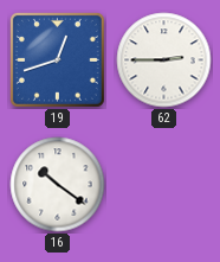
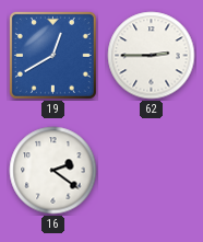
19: 12:42 -> 12:40
16: 10:21 -> 2:21
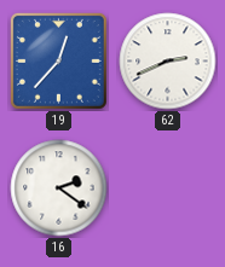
19: 12:40 -> 12:37
62: 2:45 -> 2:41
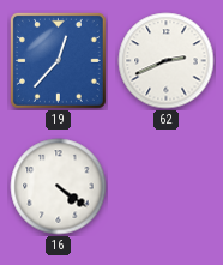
16: 2:21 -> 4:21
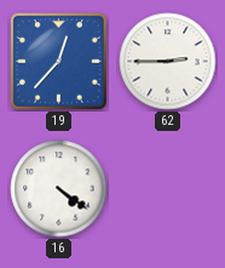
62: 2:41 -> 2:45
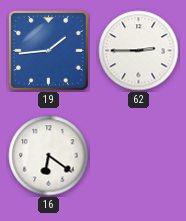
19: 12:37 -> 1:44
16: 4:21 -> 6:21
